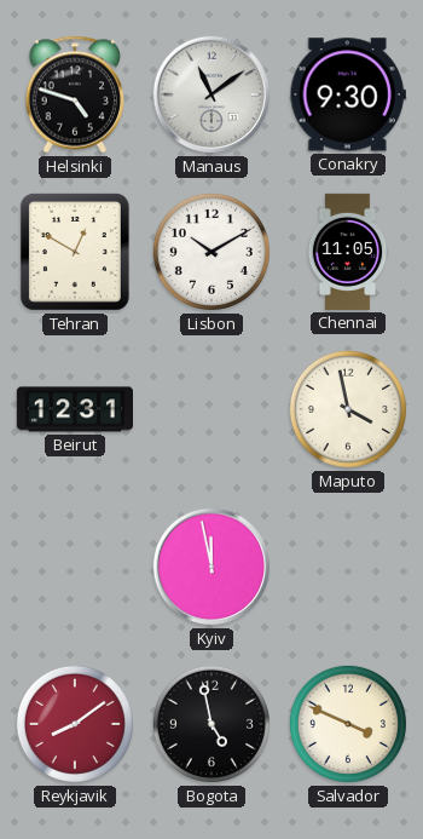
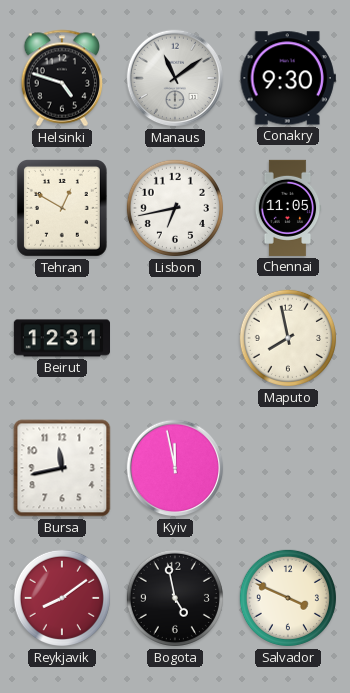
Lisbon: 10:10 -> 6:43
Maputo: 3:58 -> 7:58
Bursa: none -> 11:43
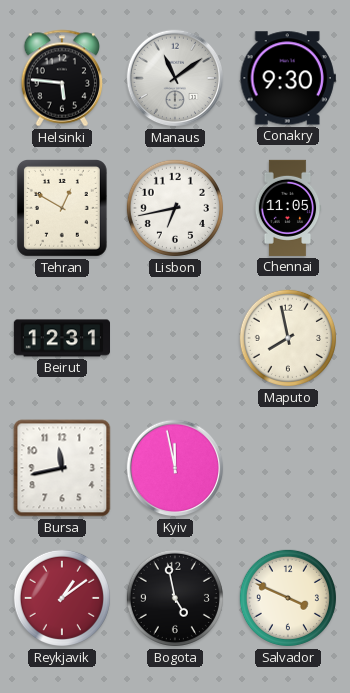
Helsinki: 4:48 -> 5:46
Reykjavik: 8:09 -> 1:09
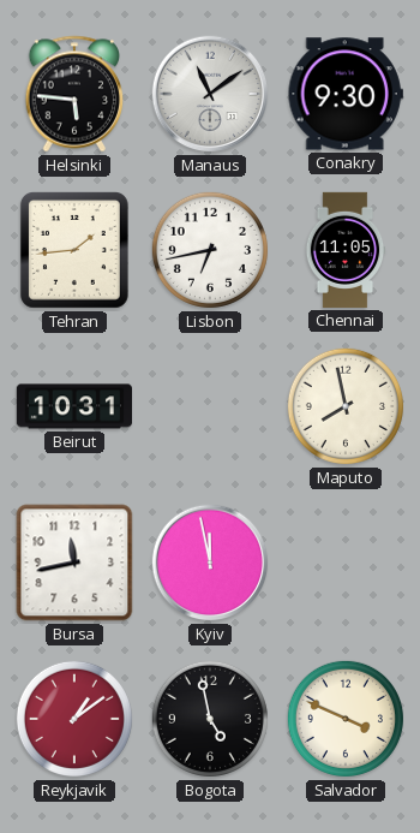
Tehran: 12:50 -> 1:44
Beirut: 12:31 -> 10:31
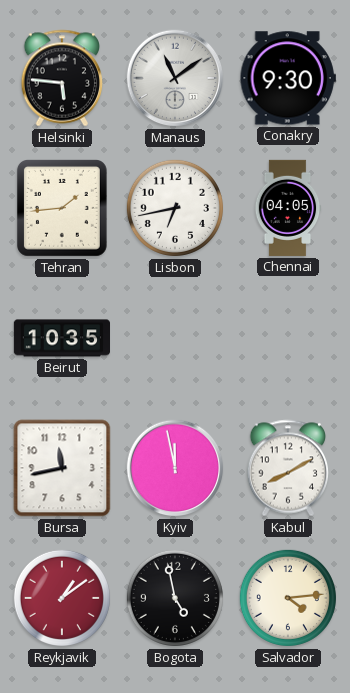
Chennai: 11:05 -> 04:05
Beirut: 10:31 -> 10:35
Maputo: 7:58 -> none
Kabul: none -> 8:10
Salvador: 3:49 -> 4:14
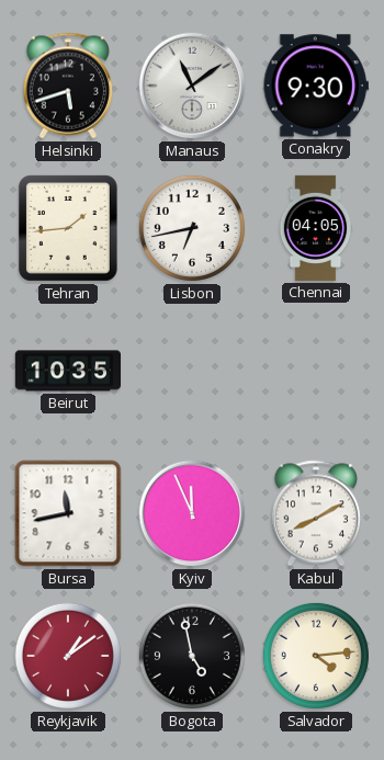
Helsinki: 5:46 -> 5:42
Kyiv: 11:58 -> 11:56
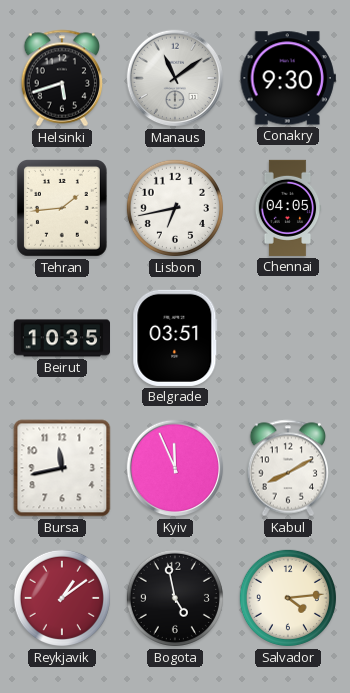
Belgrade: none -> 03:51
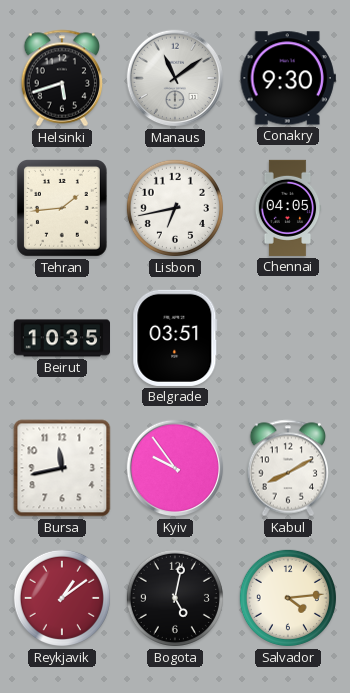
Kyiv: 11:56 -> 9:54
Bogota: 4:58 -> 5:02
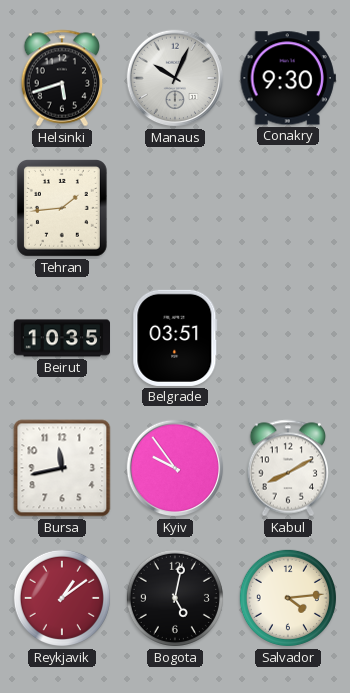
Manaus: 11:09 -> 10:04
Lisbon: 6:43 -> none
Chennai: 04:05 -> none
